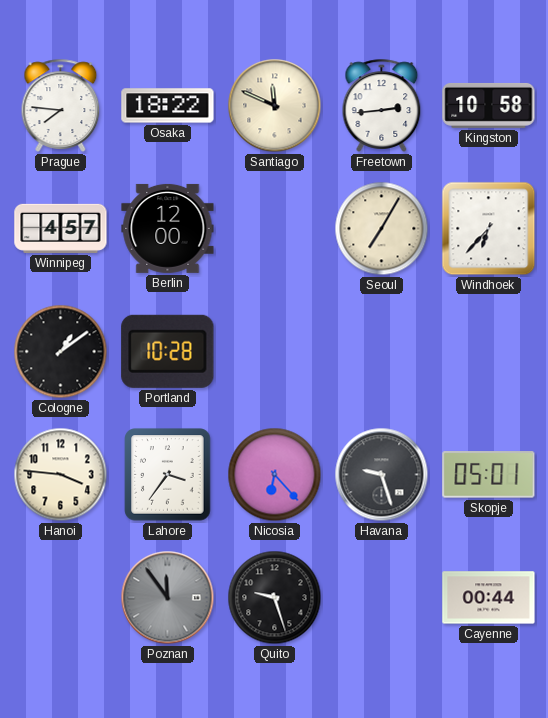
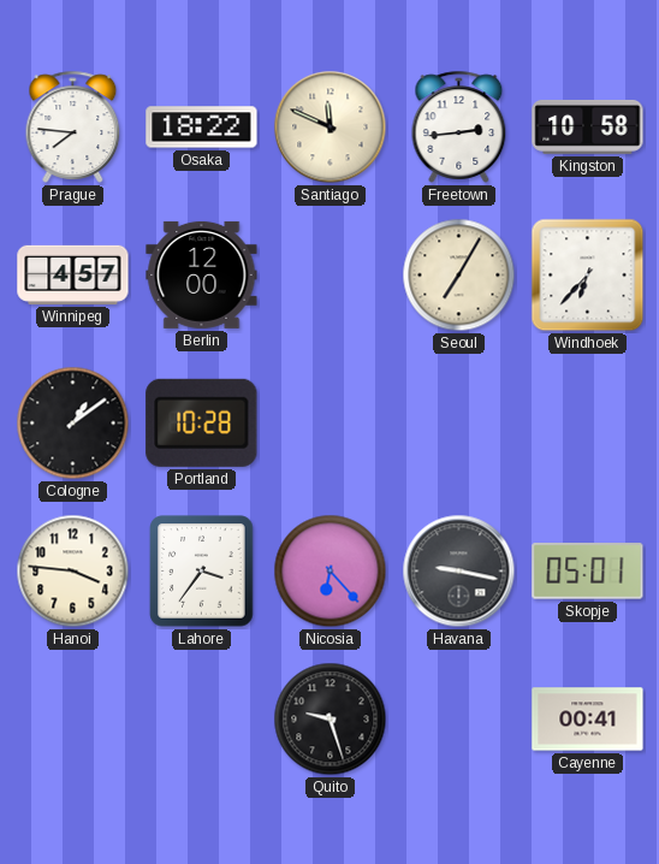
Havana: 9:27 -> 9:17
Poznan: 11:54 -> none
Cayenne: 00:44 -> 00:41
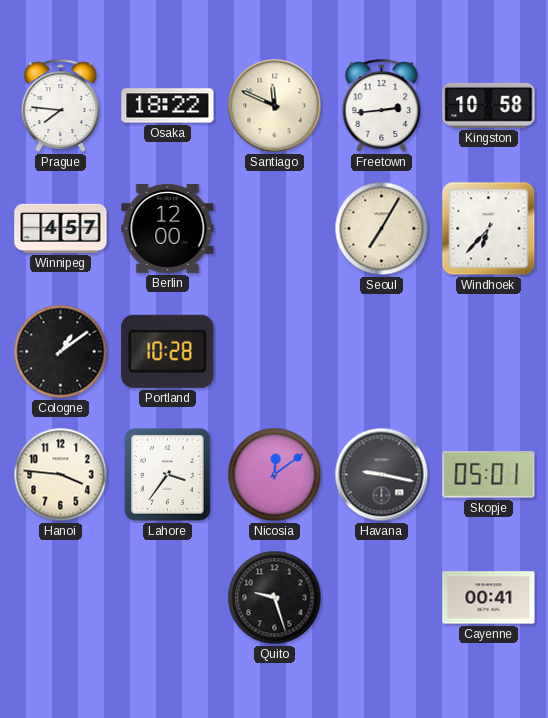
Nicosia: 6:23 -> 12:09
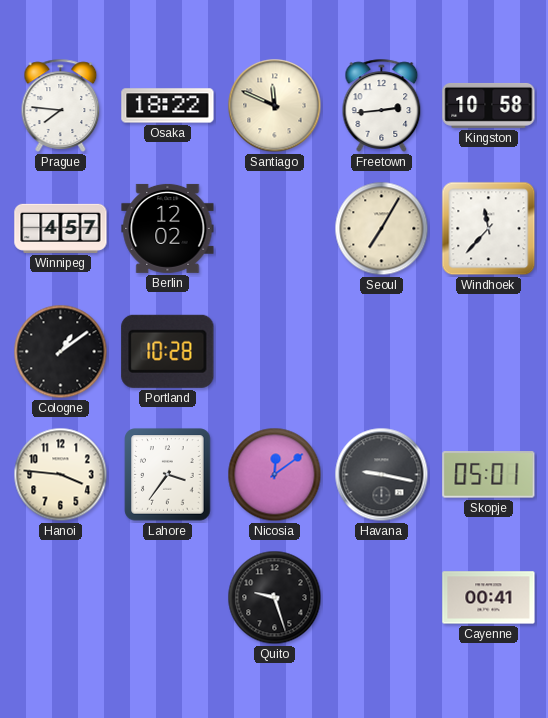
Berlin: 12:00 -> 12:02
Windhoek: 6:37 -> 11:37
